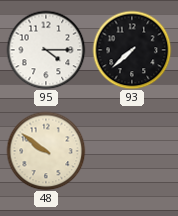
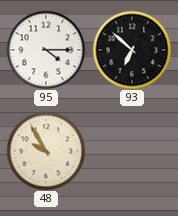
93: 7:38 -> 6:52
48: 9:51 -> 9:55
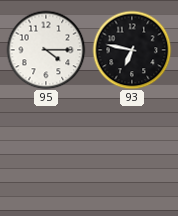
93: 6:52 -> 6:47
48: 9:55 -> none
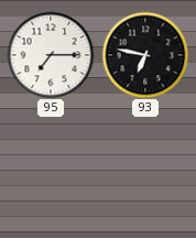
95: 4:15 -> 7:15
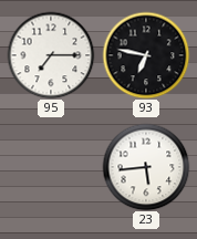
23: none -> 5:44
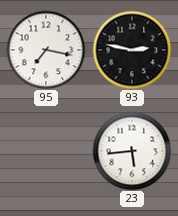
95: 7:15 -> 7:17
93: 6:47 -> 2:47
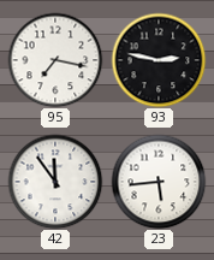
42: none -> 11:54
